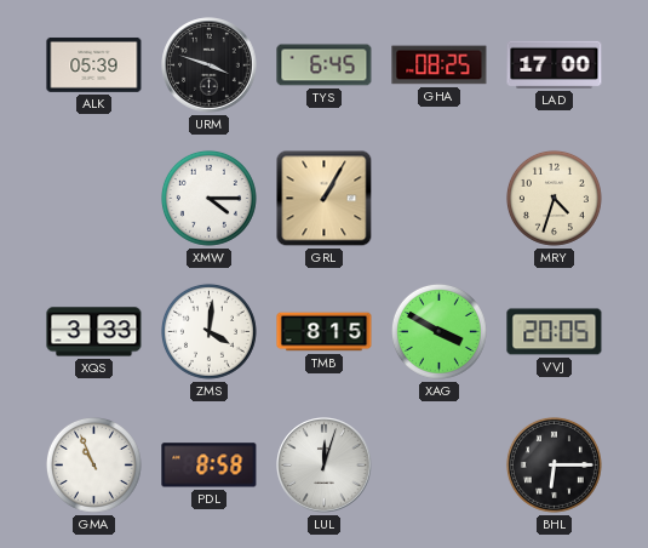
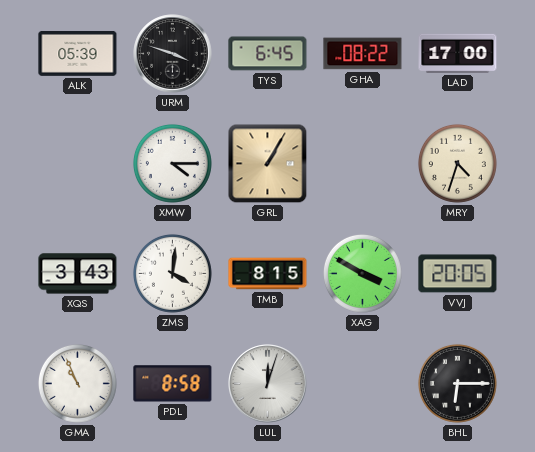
GHA: 08:25 -> 08:22
XQS: 3:33 -> 3:43
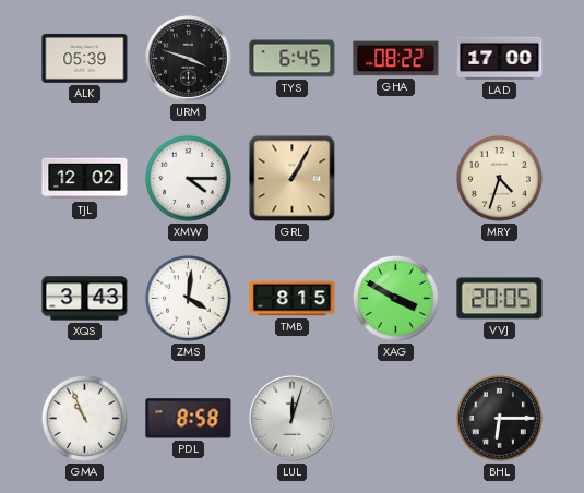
TJL: none -> 12:02
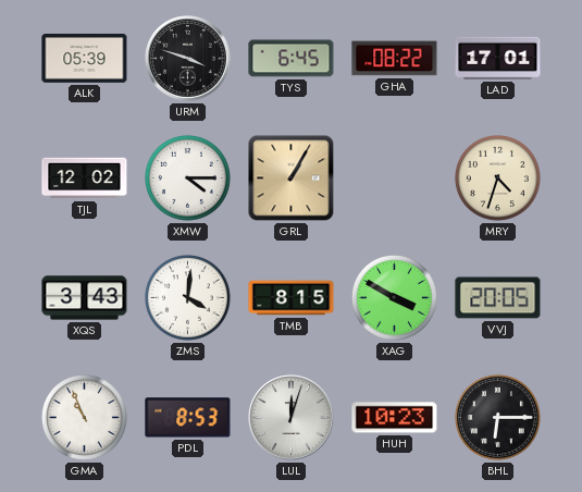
LAD: 17:00 -> 17:01
PDL: 8:58 -> 8:53
HUH: none -> 10:23
